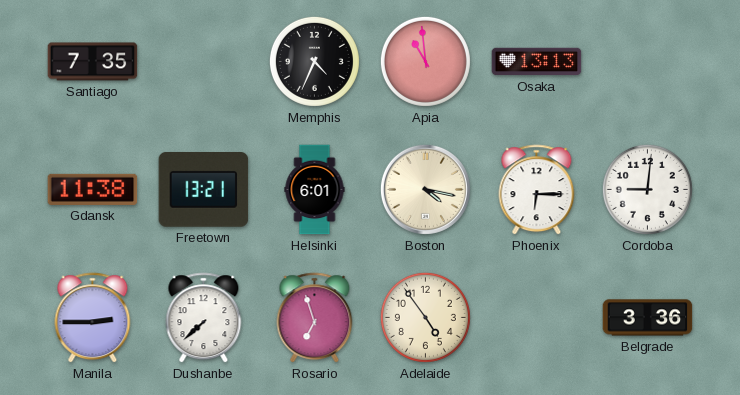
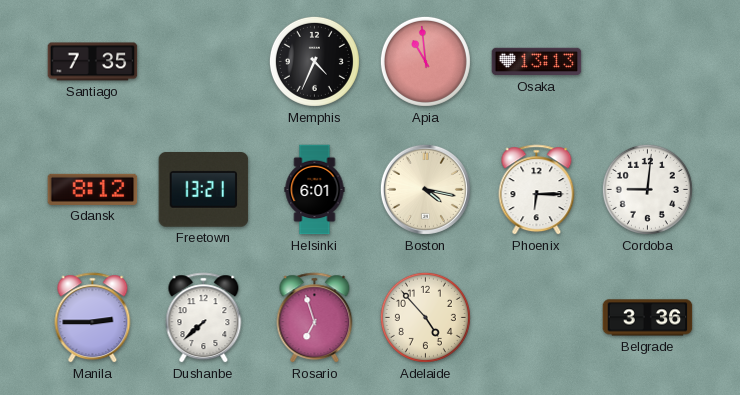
Gdansk: 11:38 -> 8:12
Adelaide: 4:54 -> 4:53
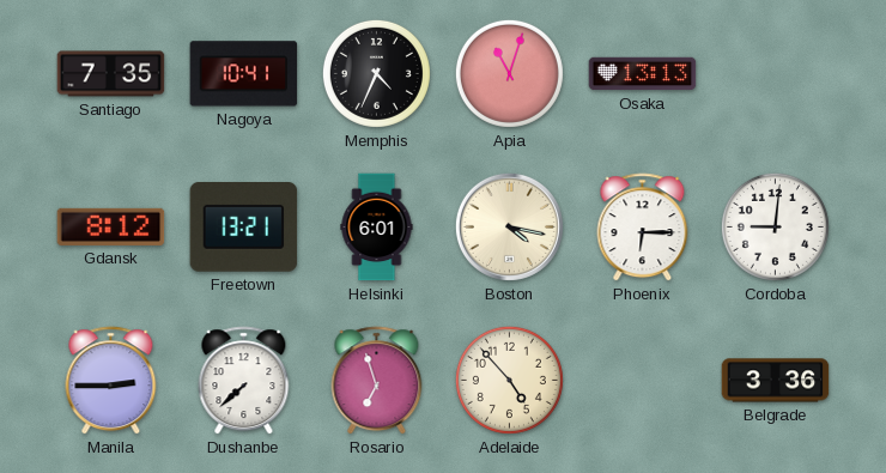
Nagoya: none -> 10:41
Apia: 10:59 -> 11:03
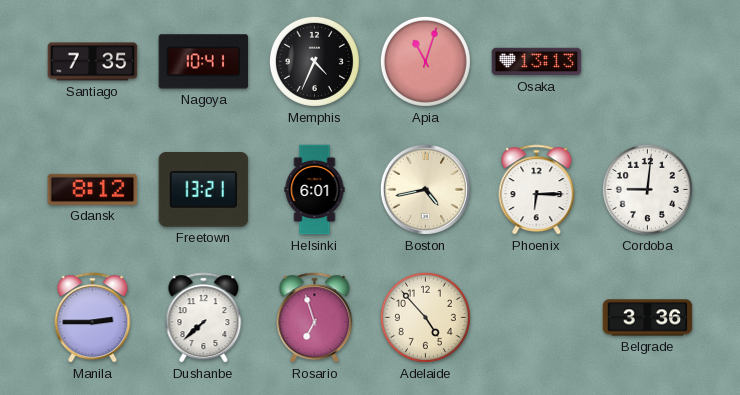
Boston: 4:17 -> 4:43
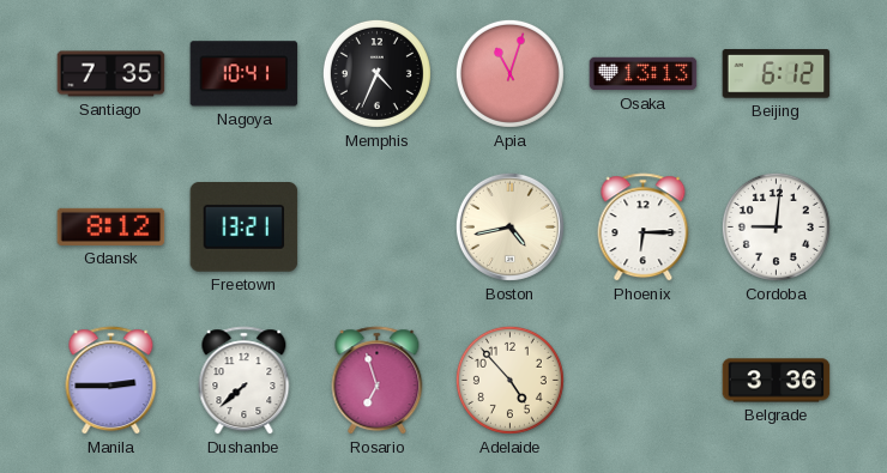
Beijing: none -> 6:12
Helsinki: 6:01 -> none
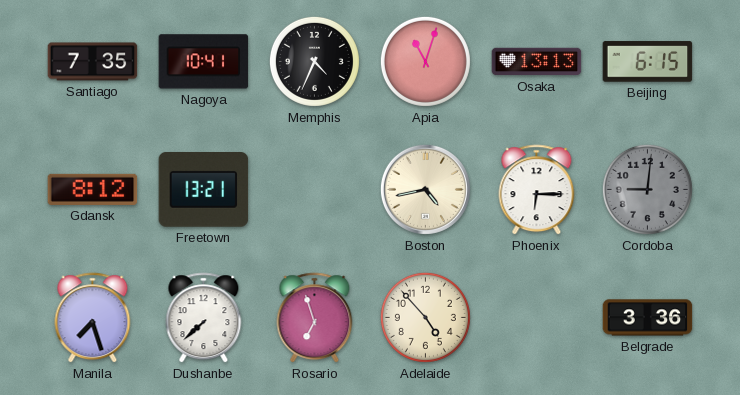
Beijing: 6:12 -> 6:15
Cordoba dial: white -> grey
Manila: 2:45 -> 7:27
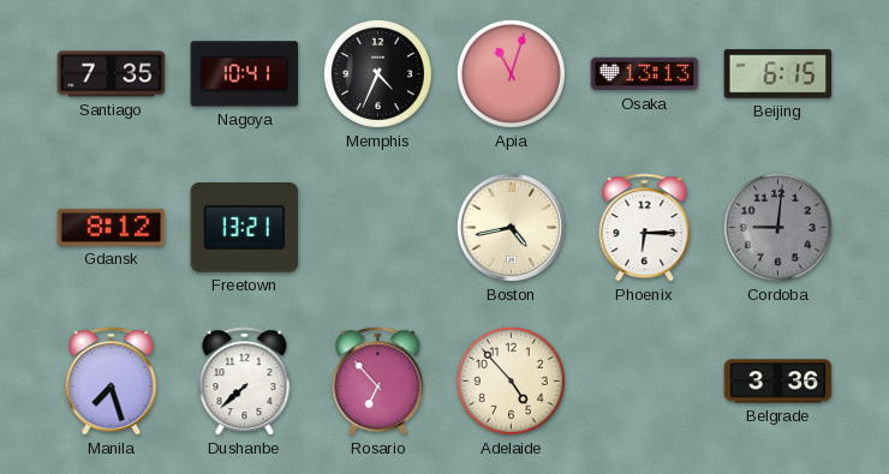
Rosario: 6:57 -> 6:53
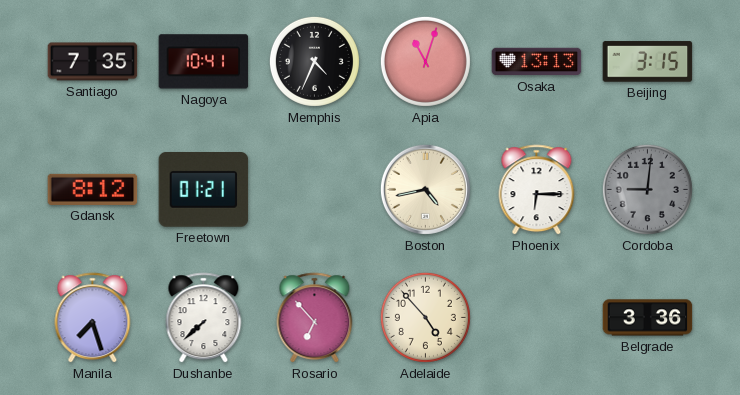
Beijing: 6:15 -> 3:15
Freetown: 13:21 -> 01:21
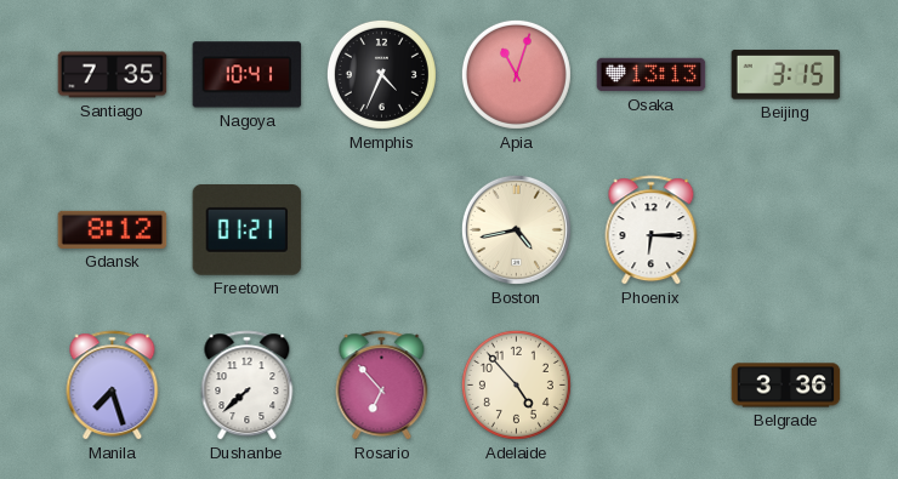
Cordoba: 9:01 -> none
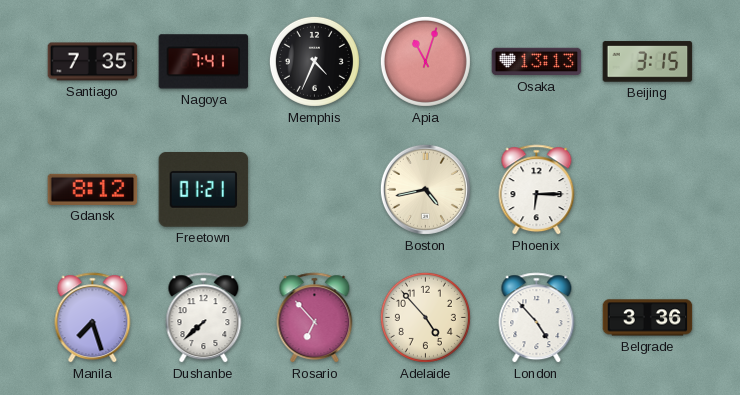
Nagoya: 10:41 -> 7:41
London: none -> 4:53
